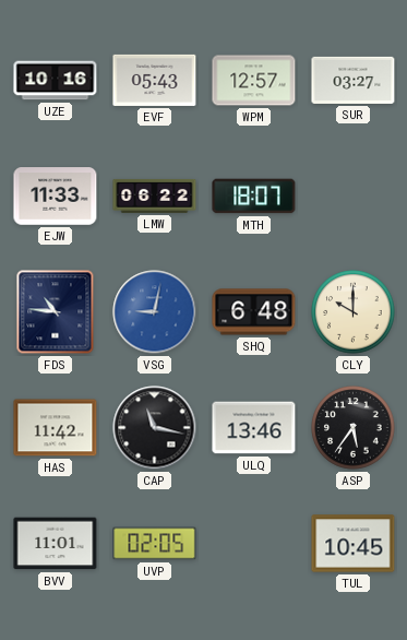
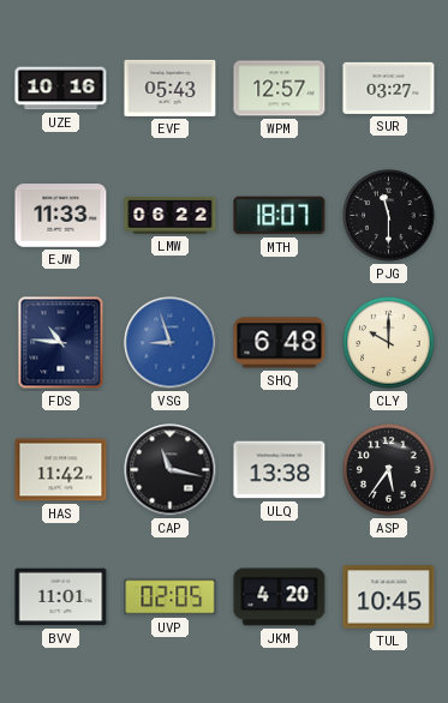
PJG: none -> 11:30
VSG: 9:02 -> 8:57
ULQ: 13:46 -> 13:38
JKM: none -> 4:20
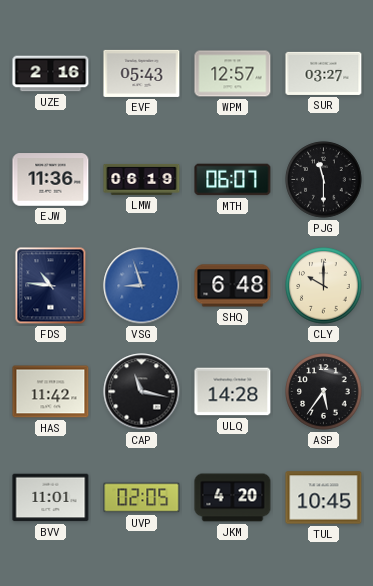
UZE: 10:16 -> 2:16
EJW: 11:33 -> 11:36
LMW: 06:22 -> 06:19
MTH: 18:07 -> 06:07
ULQ: 13:38 -> 14:28
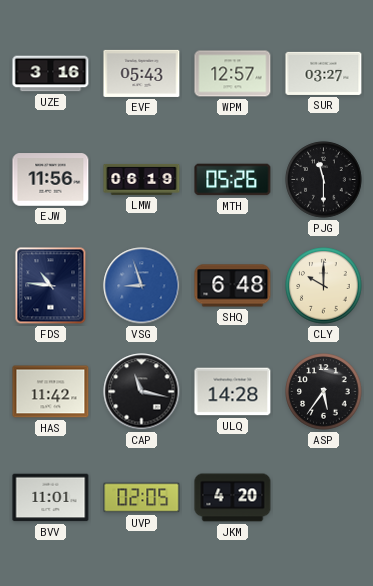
UZE: 2:16 -> 3:16
EJW: 11:36 -> 11:56
MTH: 06:07 -> 05:26
TUL: 10:45 -> none
